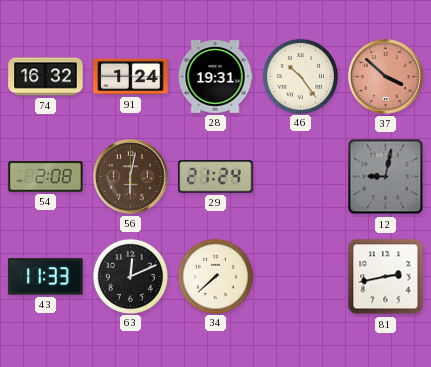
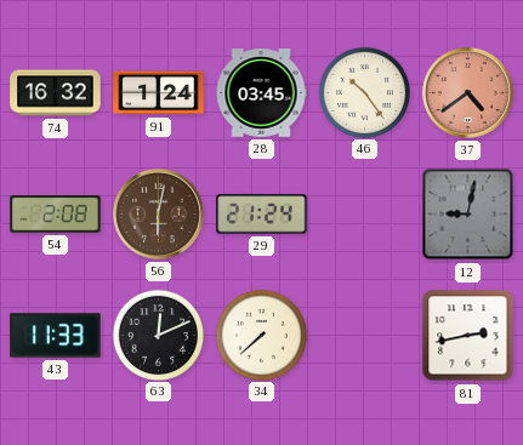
28: 19:31 -> 03:45
37: 3:52 -> 4:39
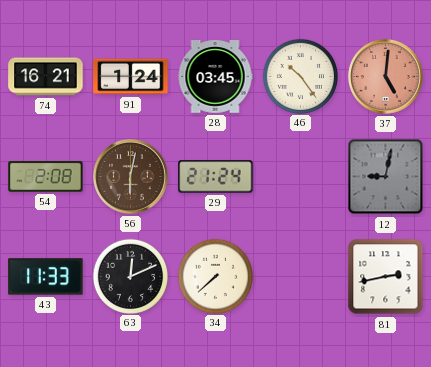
74: 16:32 -> 16:21
37: 4:39 -> 5:01
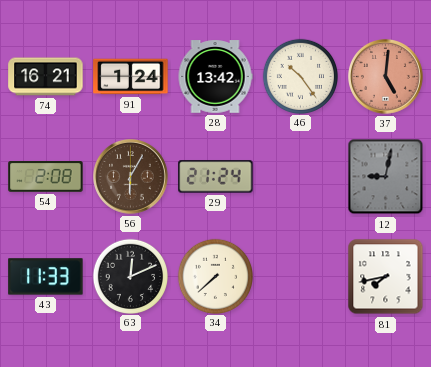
28: 03:45 -> 13:42
56: 6:02 -> 6:05
81: 2:43 -> 7:43
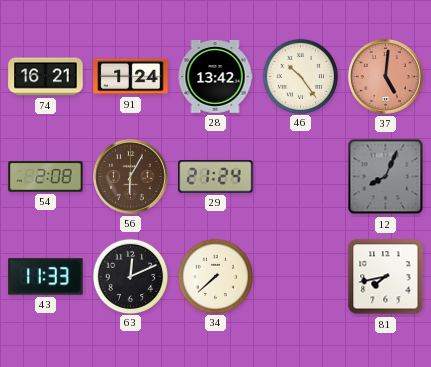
12: 9:02 -> 8:04
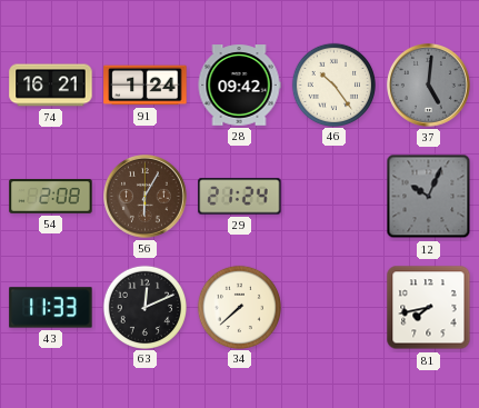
28: 13:42 -> 09:42
37 dial: salmon -> grey
12: 8:04 -> 10:04
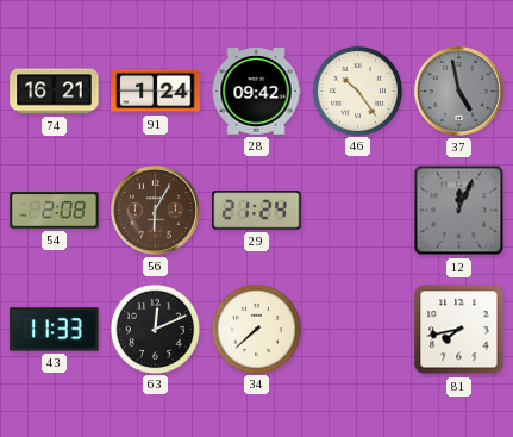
37: 5:01 -> 4:58
12: 10:04 -> 12:04
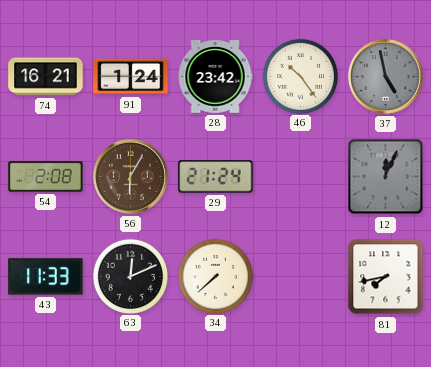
28: 09:42 -> 23:42
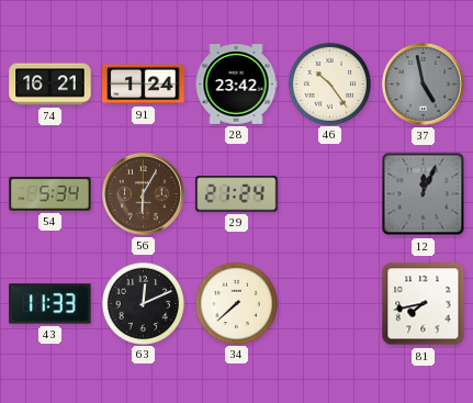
54: 2:08 -> 5:34
